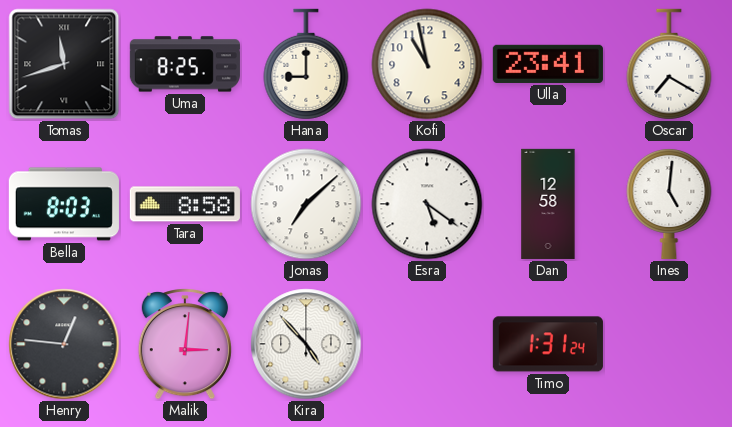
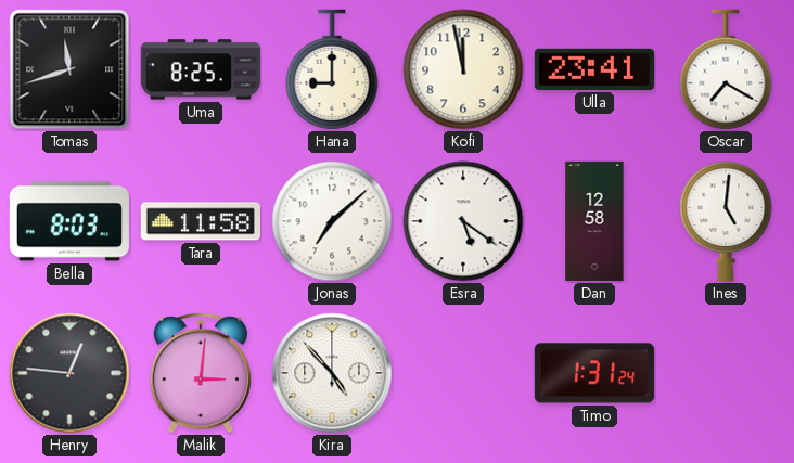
Kofi: 10:58 -> 11:58
Tara: 8:58 -> 11:58
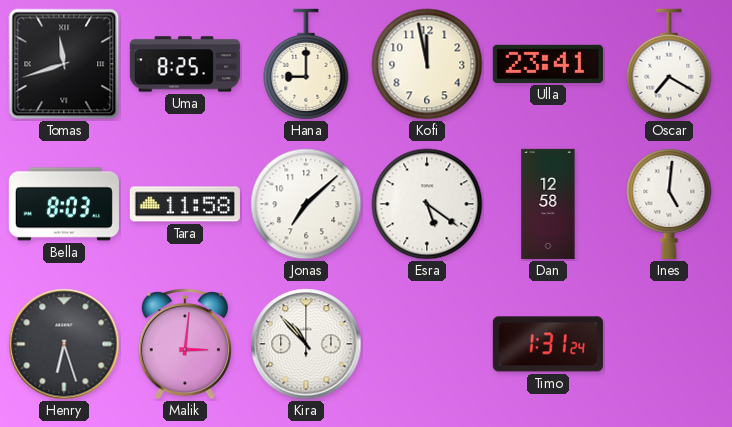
Henry: 12:46 -> 6:27
Kira: 4:53 -> 10:53
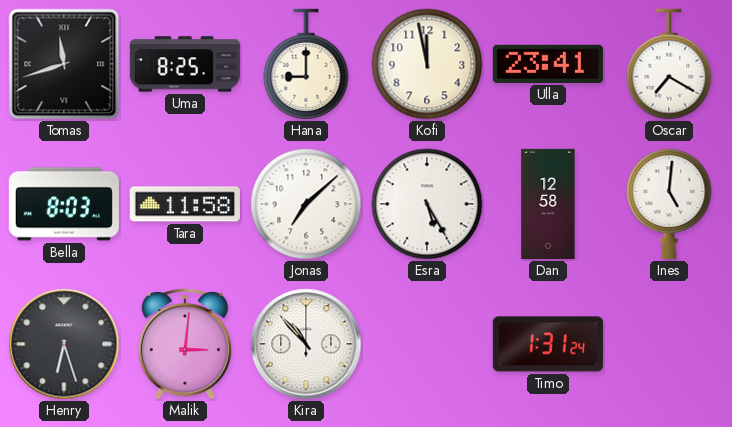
Esra: 5:21 -> 5:25
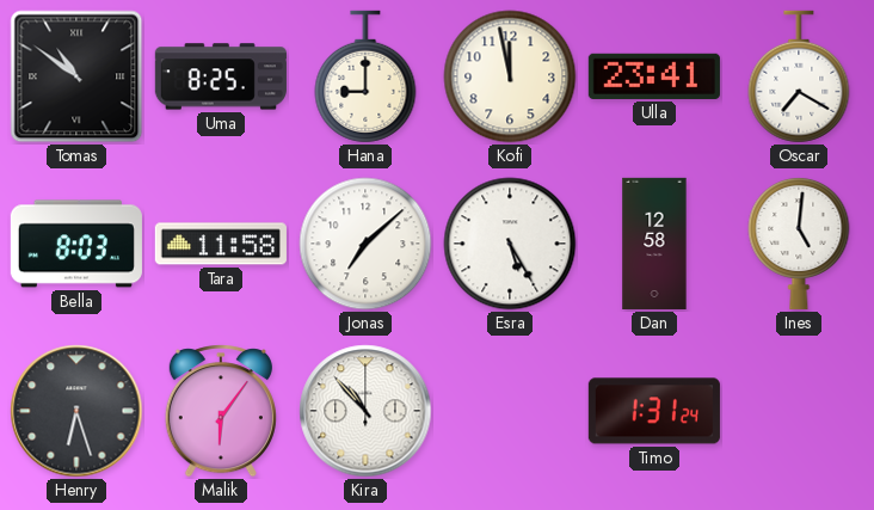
Tomas: 11:42 -> 10:51
Malik: 3:01 -> 6:06
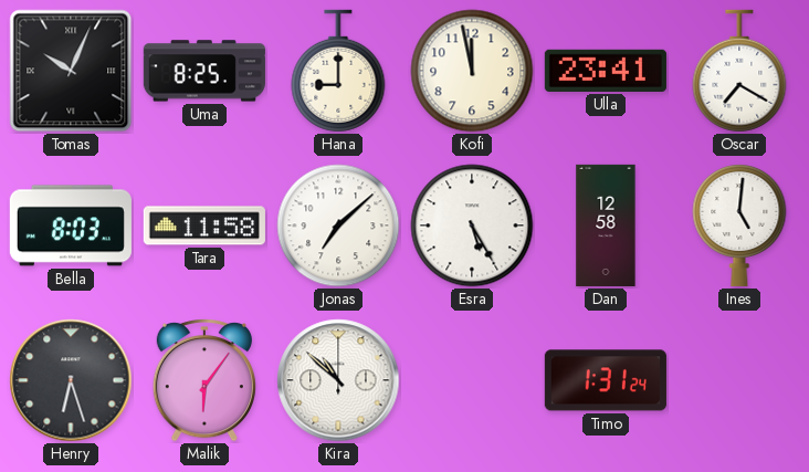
Tomas: 10:51 -> 10:04
Kira: 10:53 -> 10:52
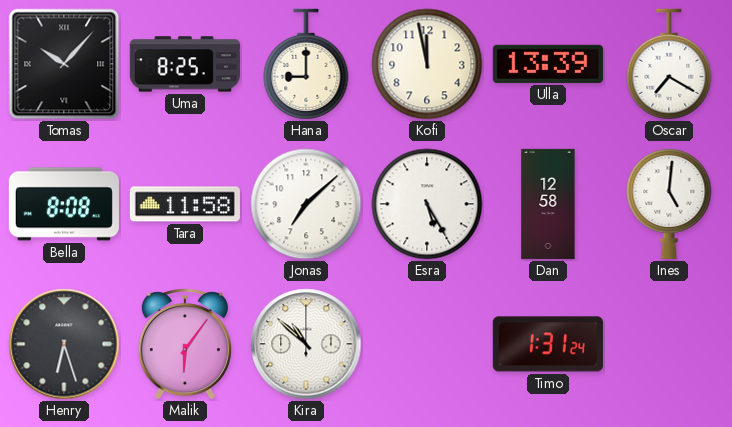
Tomas: 10:04 -> 10:07
Ulla: 23:41 -> 13:39
Bella: 8:03 -> 8:08
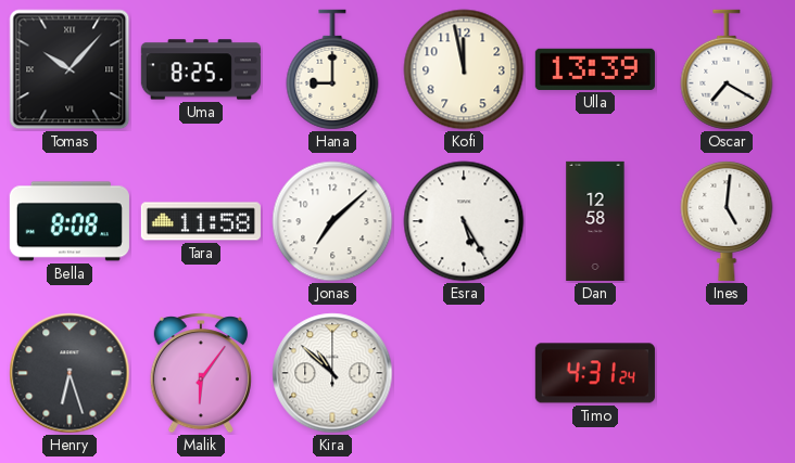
Timo: 1:31 -> 4:31
